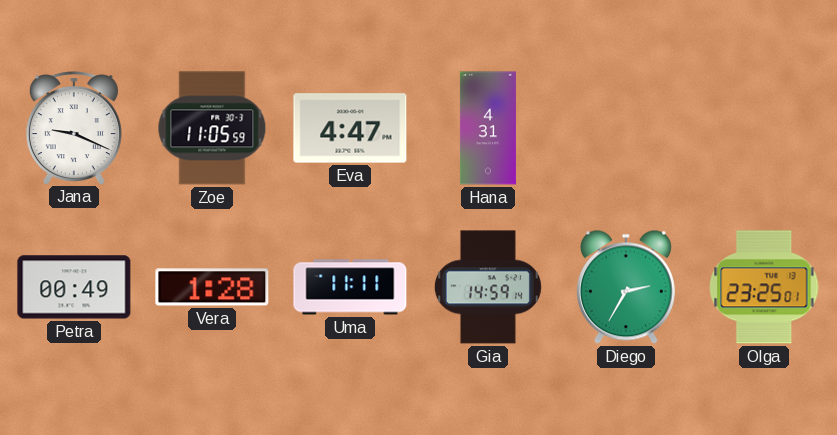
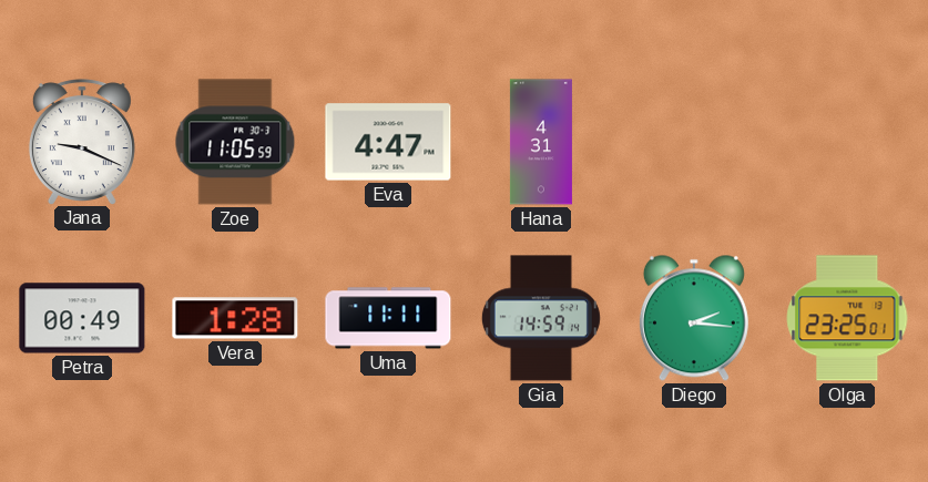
Diego: 2:35 -> 2:16
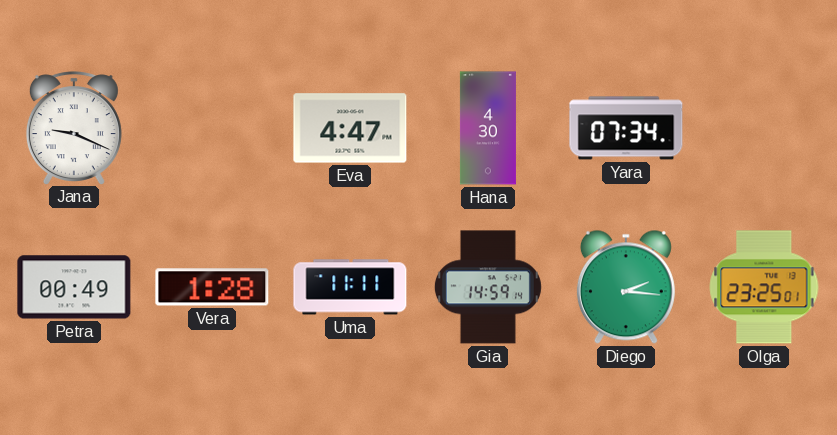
Zoe: 11:05 -> none
Hana: 4:31 -> 4:30
Yara: none -> 07:34
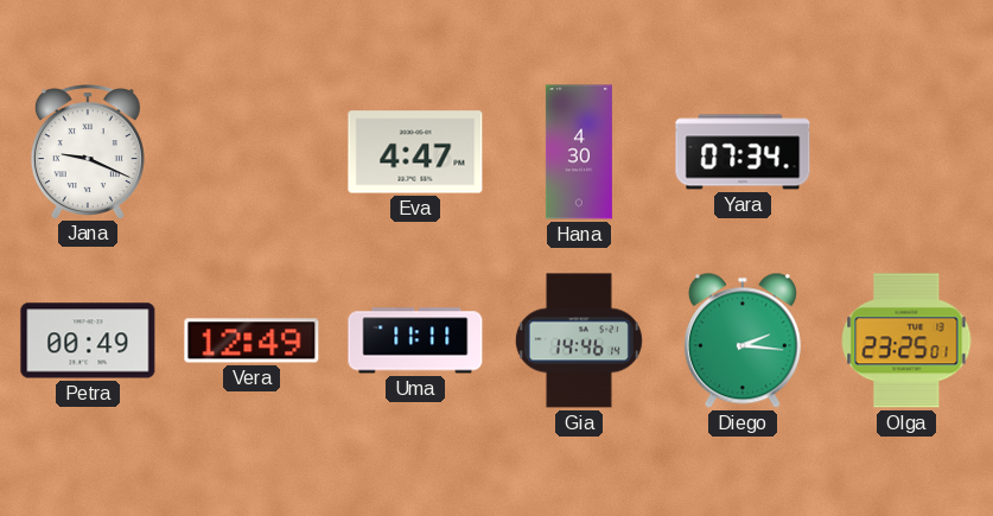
Vera: 1:28 -> 12:49
Gia: 14:59 -> 14:46
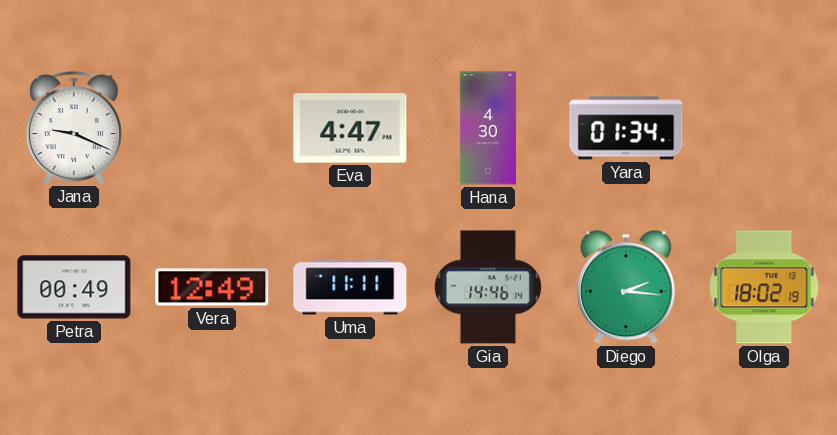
Yara: 07:34 -> 01:34
Olga: 23:25 -> 18:02
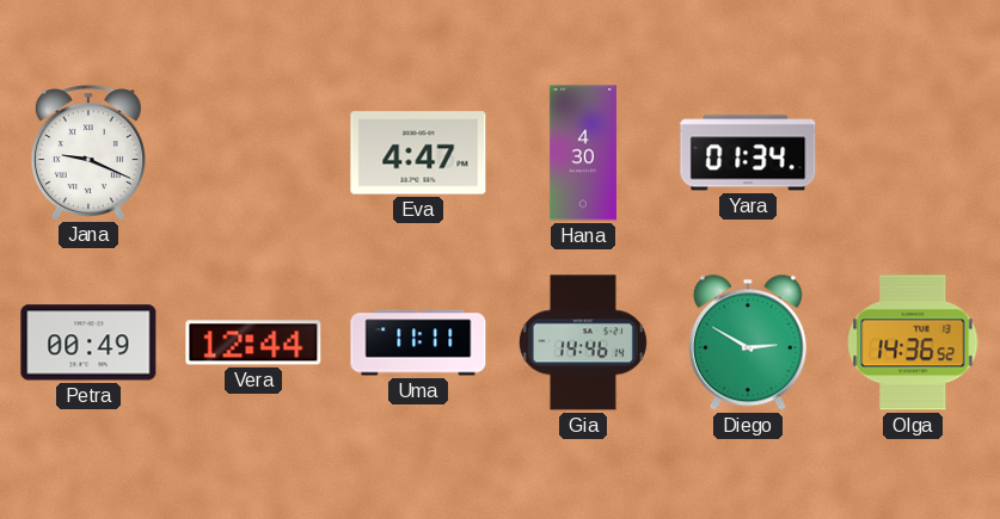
Vera: 12:49 -> 12:44
Diego: 2:16 -> 2:50
Olga: 18:02 -> 14:36
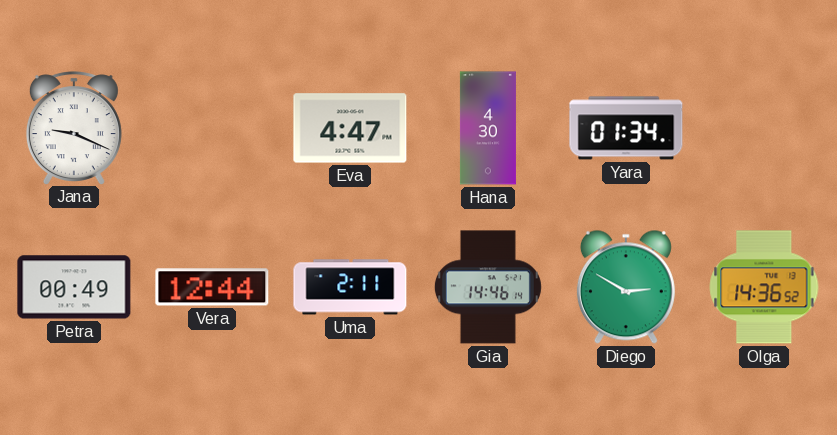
Uma: 11:11 -> 2:11
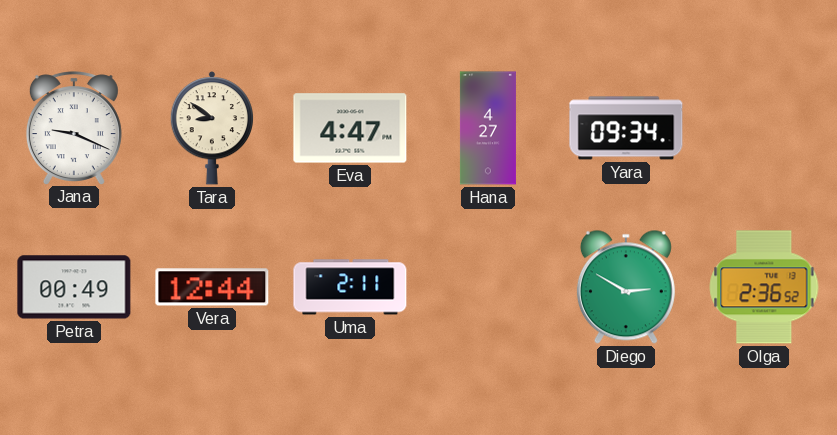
Tara: none -> 8:51
Hana: 4:30 -> 4:27
Yara: 01:34 -> 09:34
Gia: 14:46 -> none
Olga: 14:36 -> 2:36
